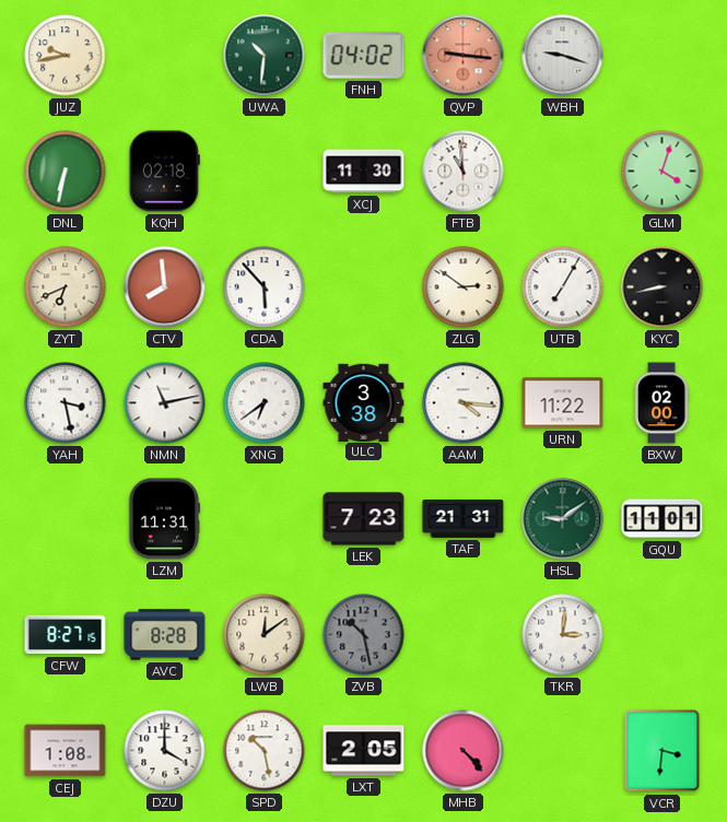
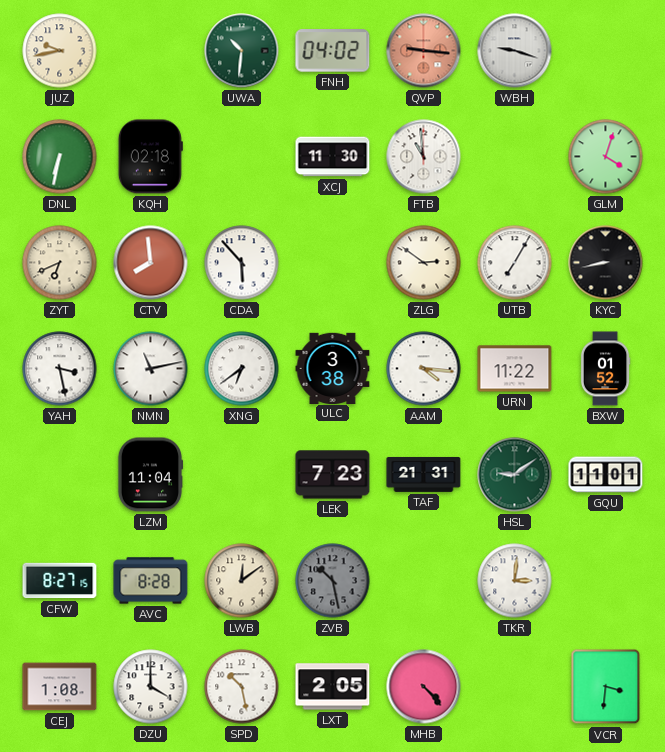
BXW: 02:00 -> 01:52
LZM: 11:31 -> 11:04
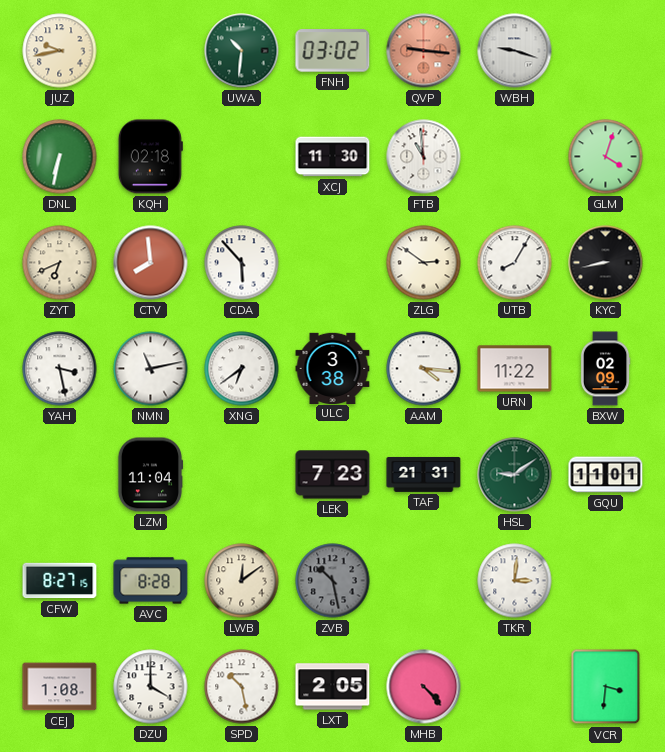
FNH: 04:02 -> 03:02
UTB: 7:05 -> 8:05
BXW: 01:52 -> 02:09
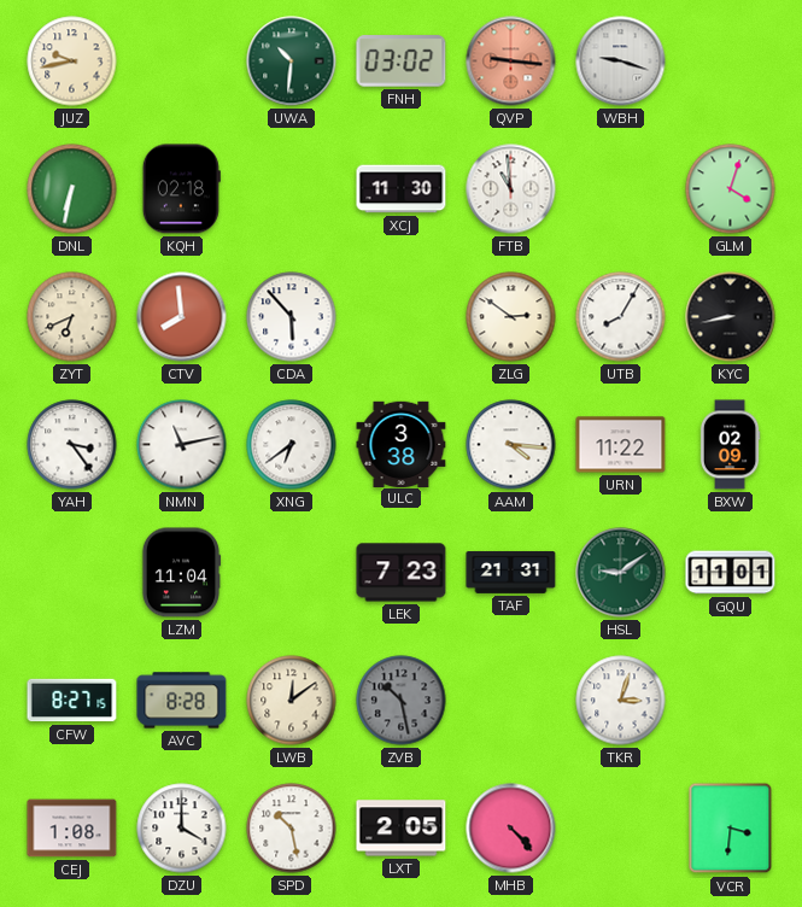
YAH: 3:28 -> 3:24
TKR: 3:01 -> 3:03
